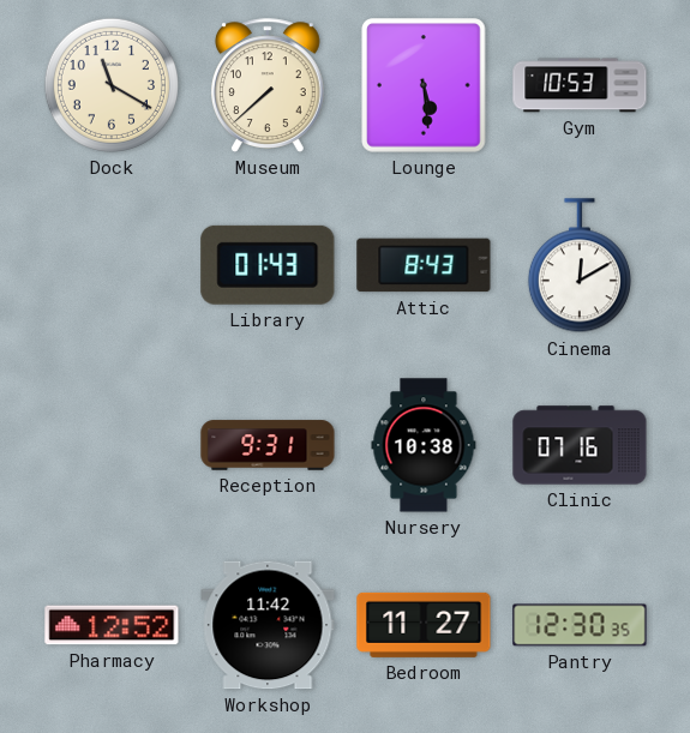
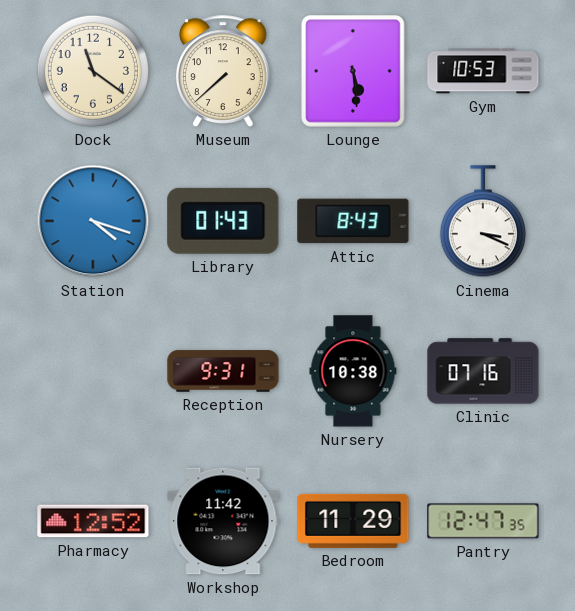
Dock: 11:20 -> 11:21
Station: none -> 4:18
Cinema: 12:10 -> 3:19
Bedroom: 11:27 -> 11:29
Pantry: 12:30 -> 12:47
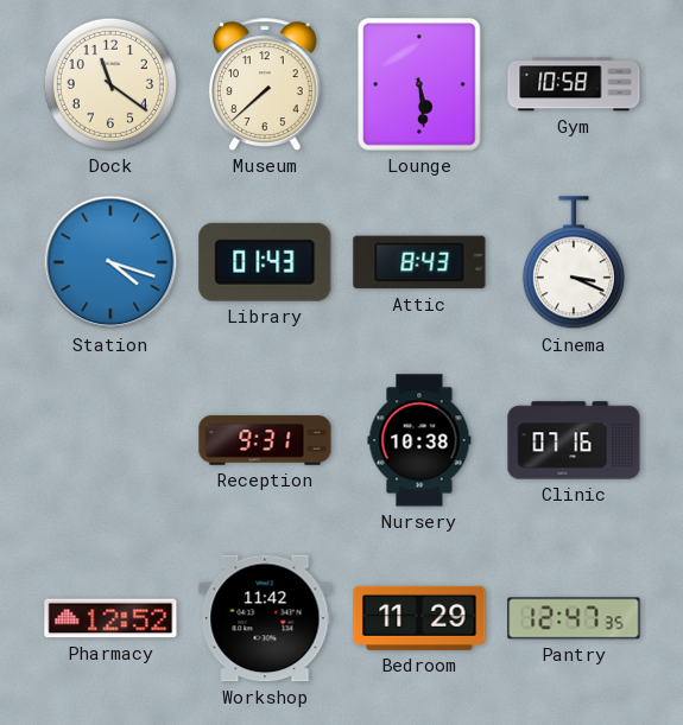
Gym: 10:53 -> 10:58
